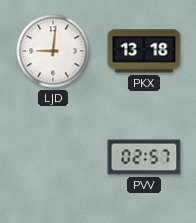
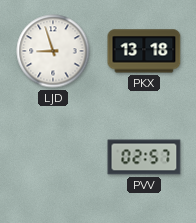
LJD: 9:01 -> 8:57
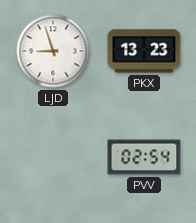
PKX: 13:18 -> 13:23
PVV: 02:57 -> 02:54
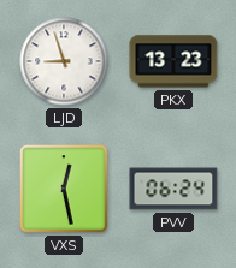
VXS: none -> 12:28
PVV: 02:54 -> 06:24
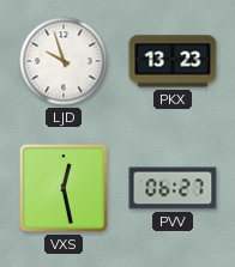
LJD: 8:57 -> 9:57
PVV: 06:24 -> 06:27
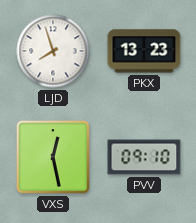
LJD: 9:57 -> 7:57
PVV: 06:27 -> 09:10
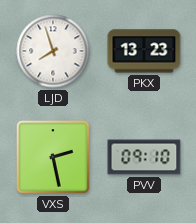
VXS: 12:28 -> 2:28
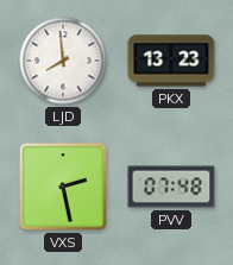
LJD: 7:57 -> 7:59
PVV: 09:10 -> 07:48
